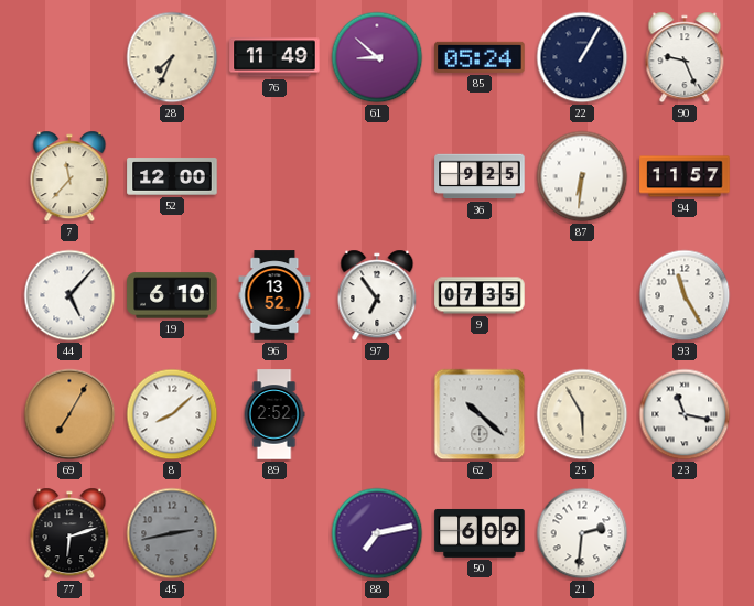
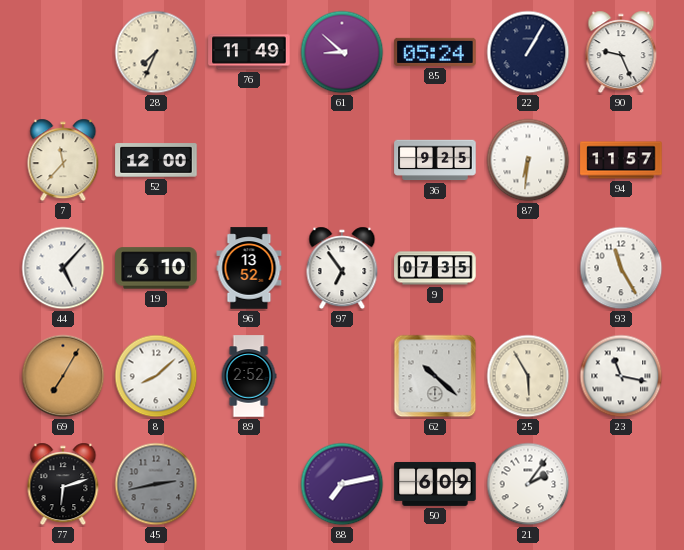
21: 2:31 -> 2:06
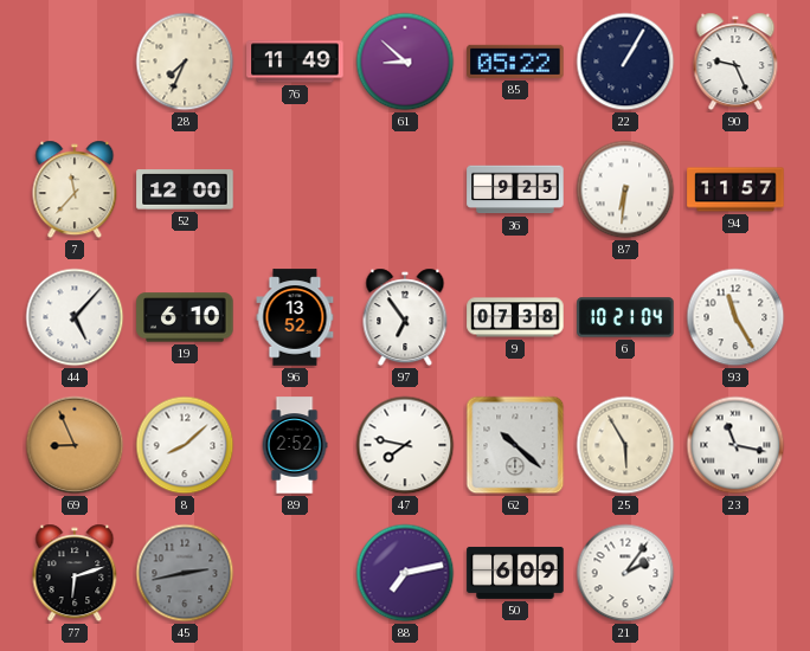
85: 05:24 -> 05:22
9: 07:35 -> 07:38
6: none -> 10:21
69: 7:05 -> 8:56
47: none -> 7:47
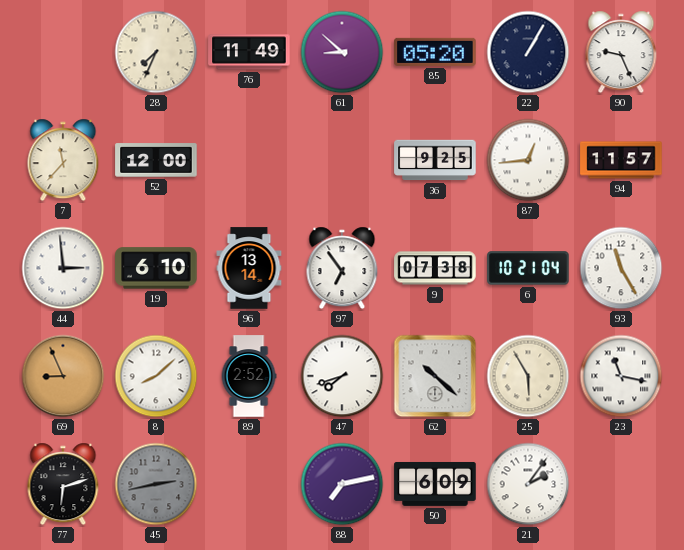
85: 05:22 -> 05:20
87: 6:31 -> 12:44
44: 5:07 -> 2:59
96: 13:52 -> 13:14
47: 7:47 -> 7:42
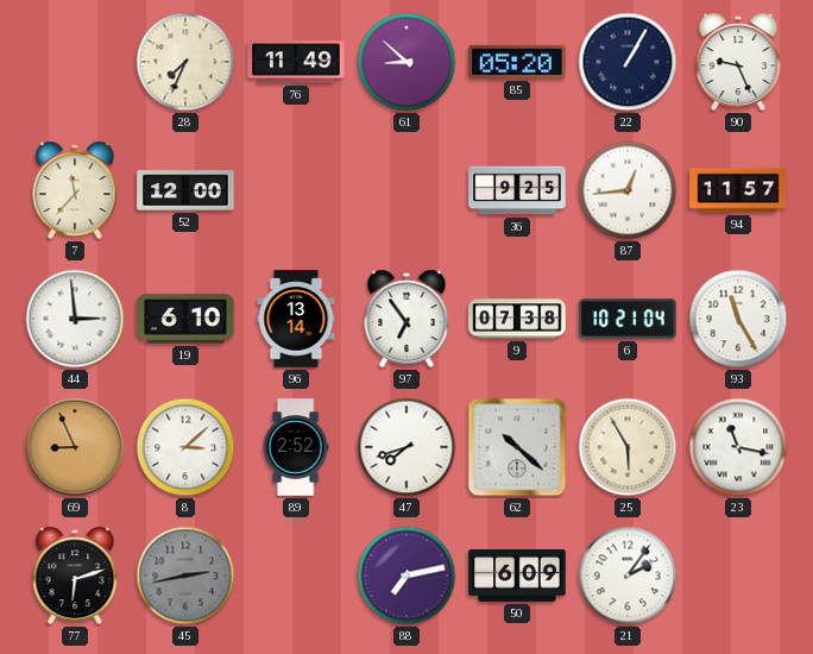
8: 8:08 -> 3:08
